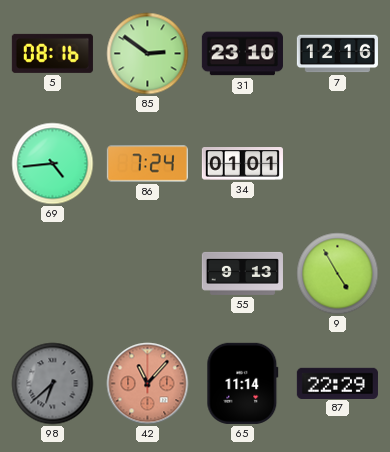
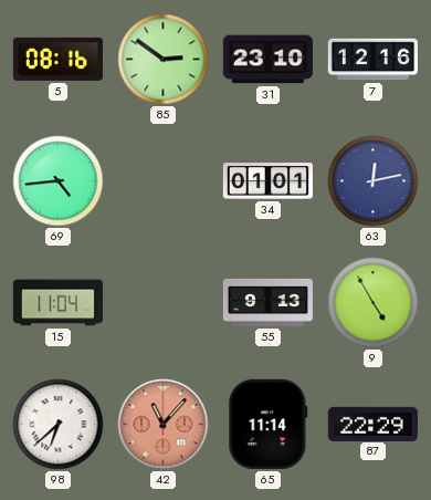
86: 7:24 -> none
63: none -> 12:13
15: none -> 11:04
98 dial: grey -> white
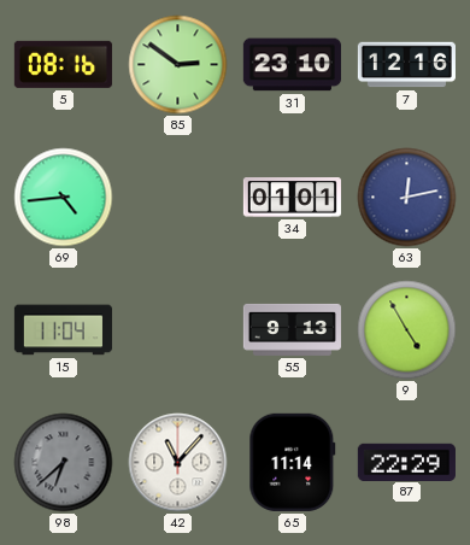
98 dial: white -> grey
42 dial: salmon -> white
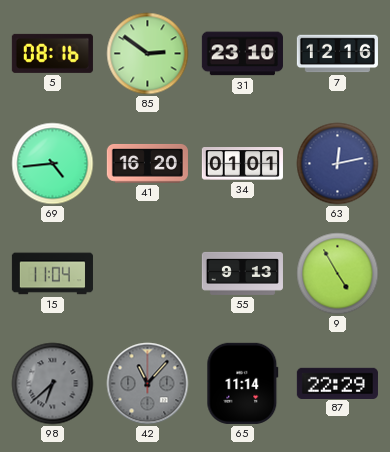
41: none -> 16:20
42 dial: white -> grey
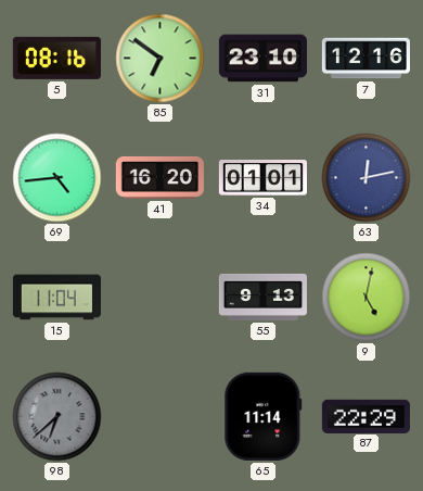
85: 2:51 -> 6:51
9: 4:55 -> 5:02
42: 11:07 -> none
